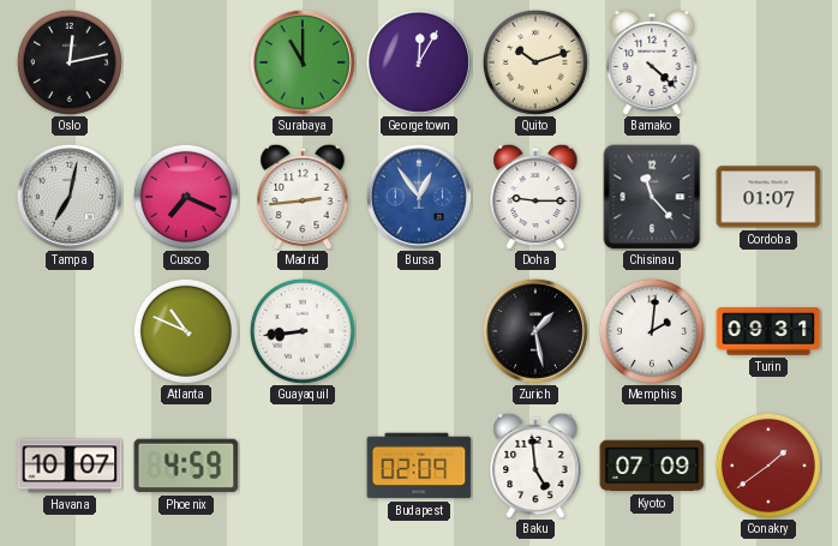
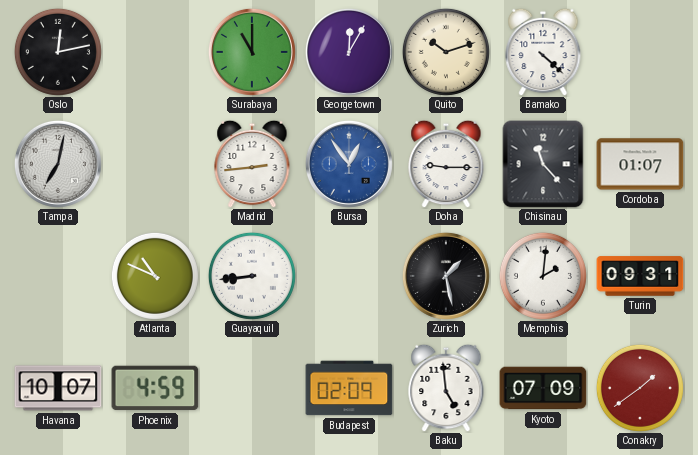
Cusco: 7:19 -> none
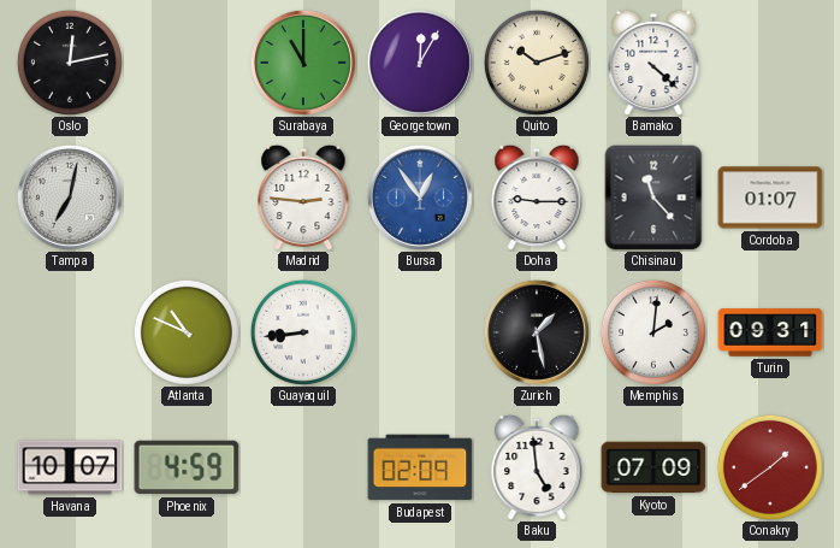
Madrid: 2:44 -> 2:46
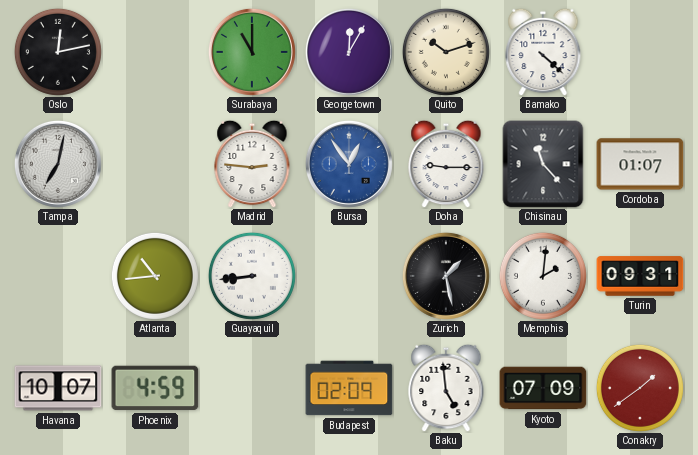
Atlanta: 10:49 -> 10:44
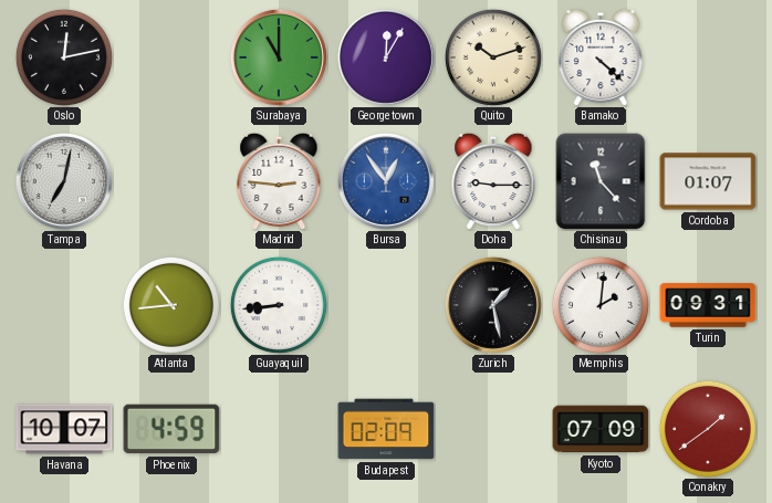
Baku: 4:59 -> none
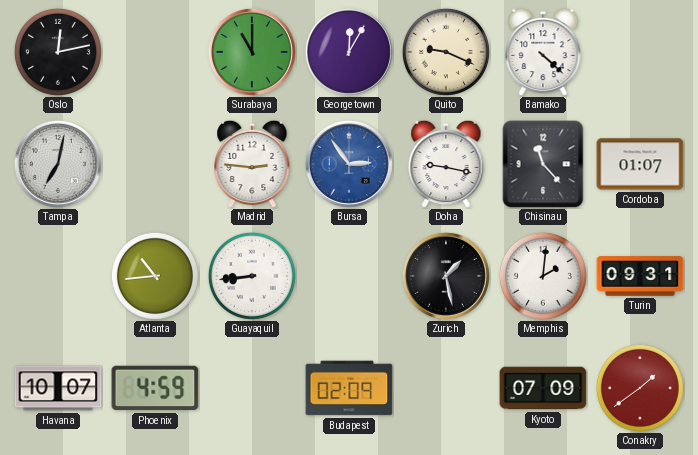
Quito: 10:12 -> 9:19
Bursa: 12:54 -> 2:54
Doha: 9:15 -> 9:17
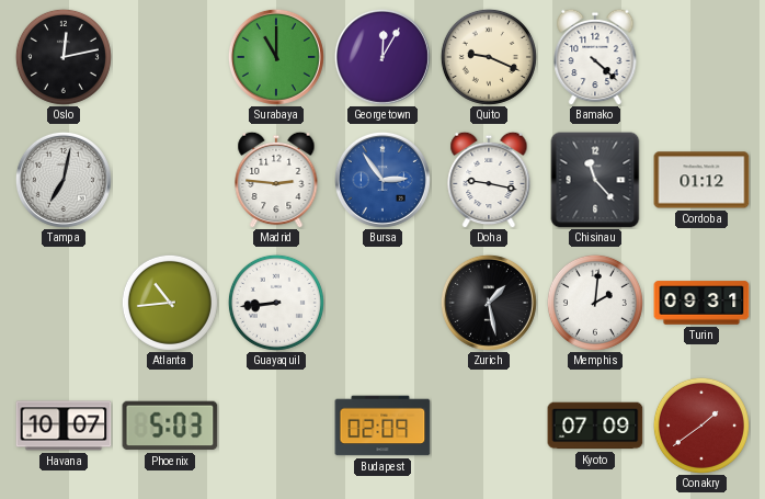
Cordoba: 01:07 -> 01:12
Phoenix: 4:59 -> 5:03
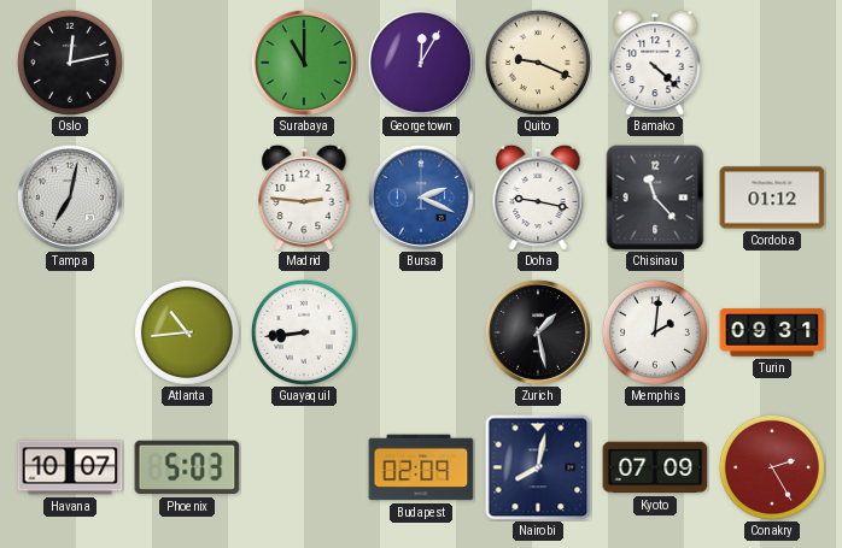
Bursa: 2:54 -> 2:19
Nairobi: none -> 8:02
Conakry: 1:39 -> 2:25
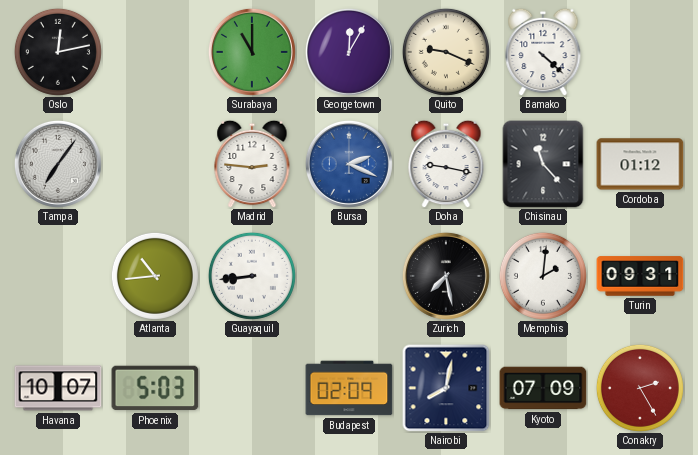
Tampa: 7:02 -> 7:06
Zurich: 1:28 -> 7:28
